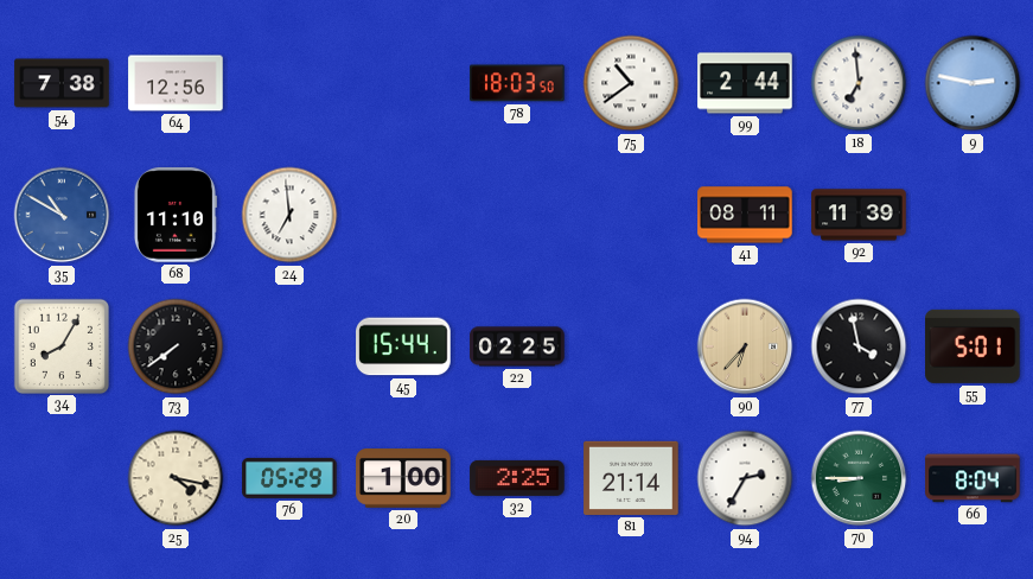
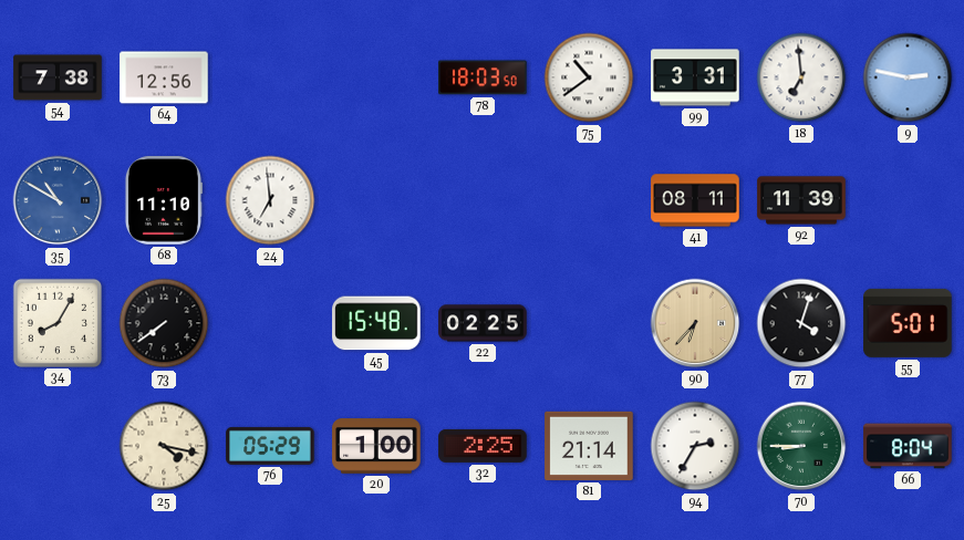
99: 2:44 -> 3:31
45: 15:44 -> 15:48
77: 3:58 -> 4:03
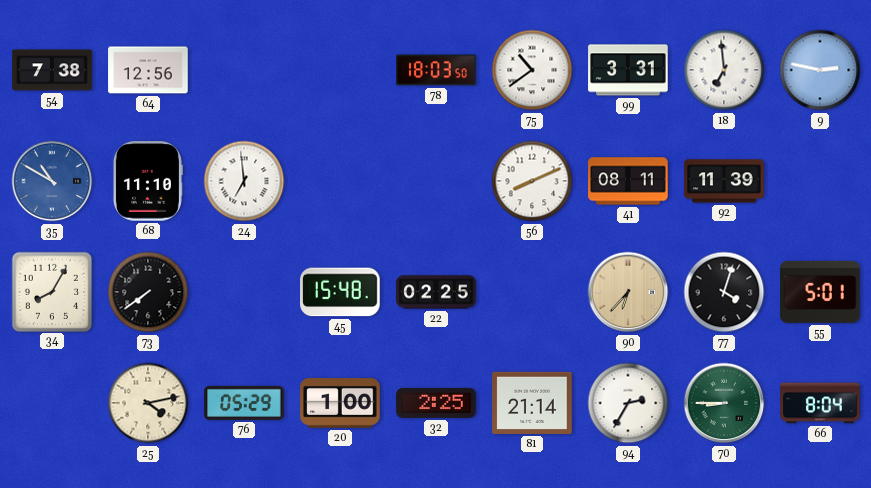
56: none -> 8:11
25: 4:17 -> 4:13
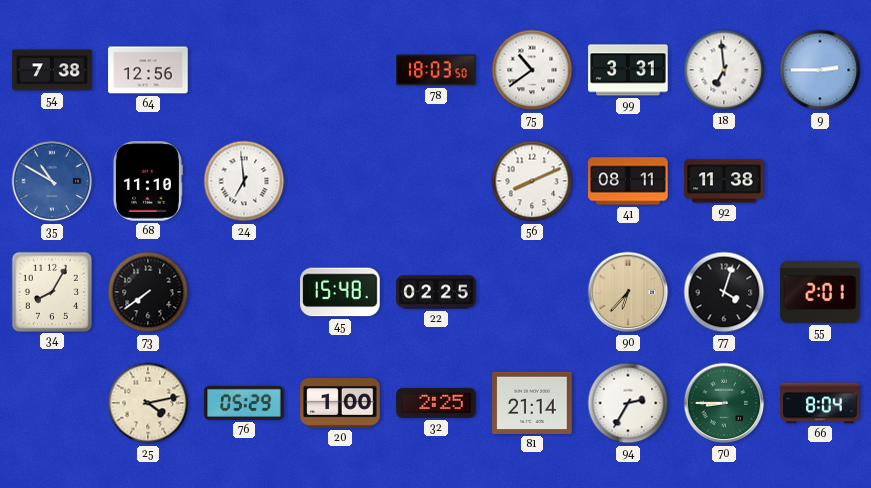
9: 2:47 -> 2:45
92: 11:39 -> 11:38
55: 5:01 -> 2:01
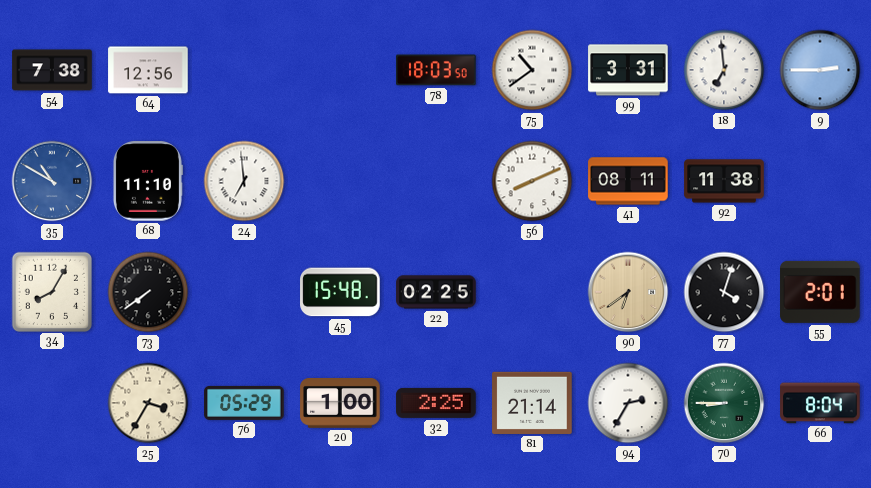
90: 6:37 -> 6:39
25: 4:13 -> 3:35
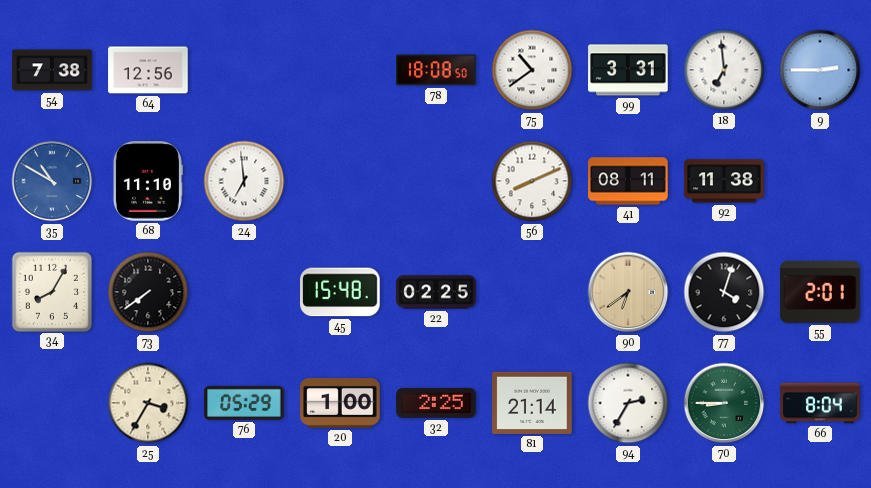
78: 18:03 -> 18:08
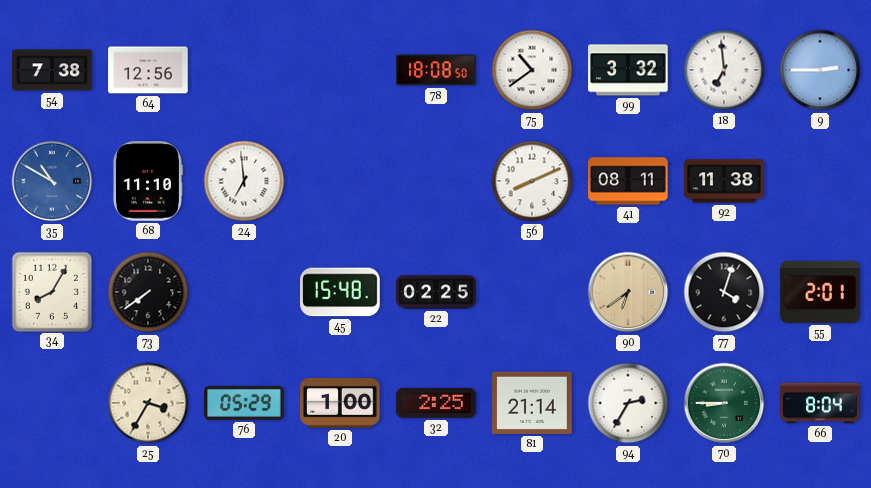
99: 3:31 -> 3:32
